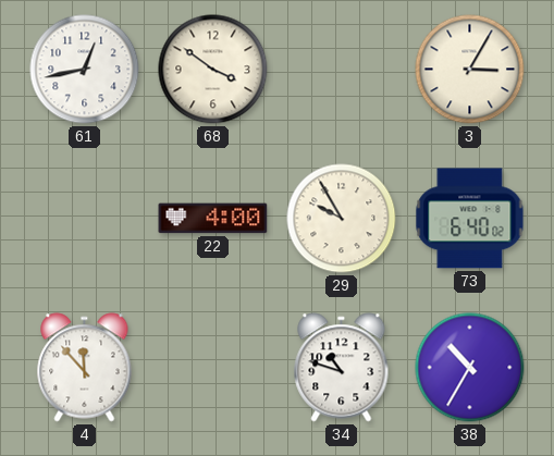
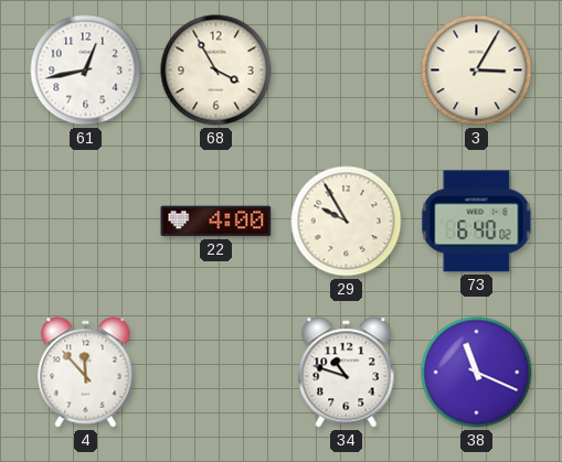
68: 3:51 -> 3:55
38: 10:35 -> 11:19
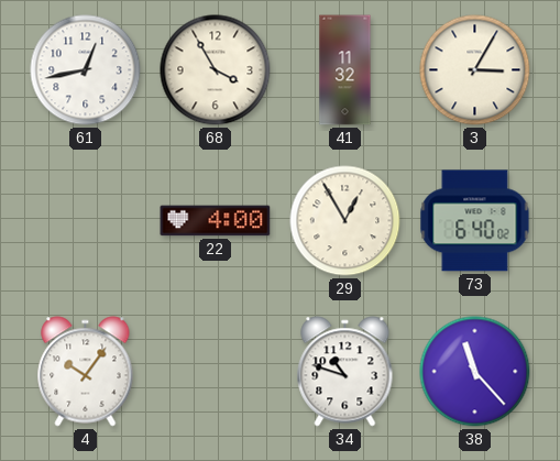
41: none -> 11:32
29: 9:55 -> 12:55
4: 11:53 -> 10:06
38: 11:19 -> 11:23
